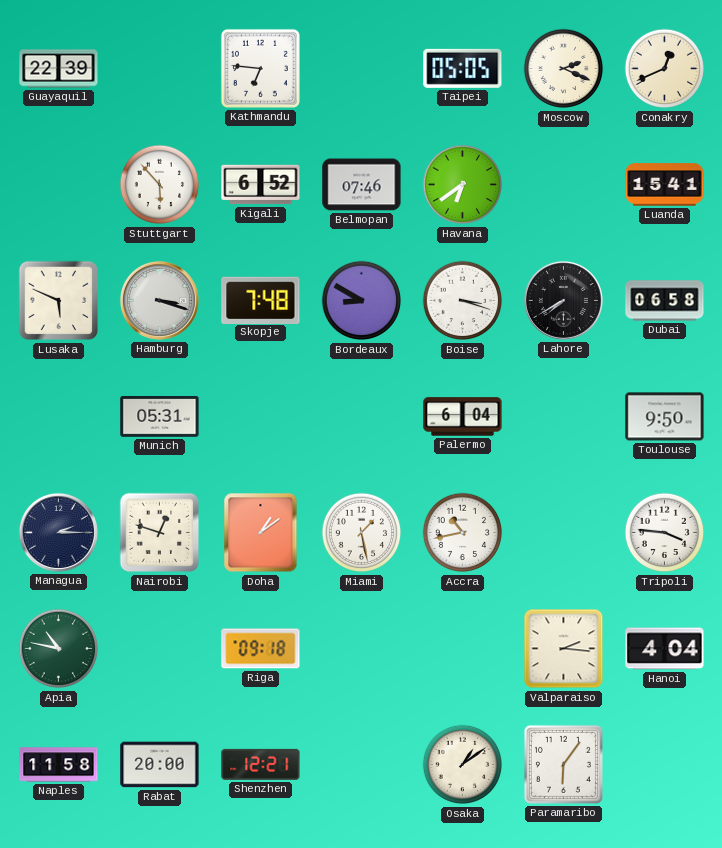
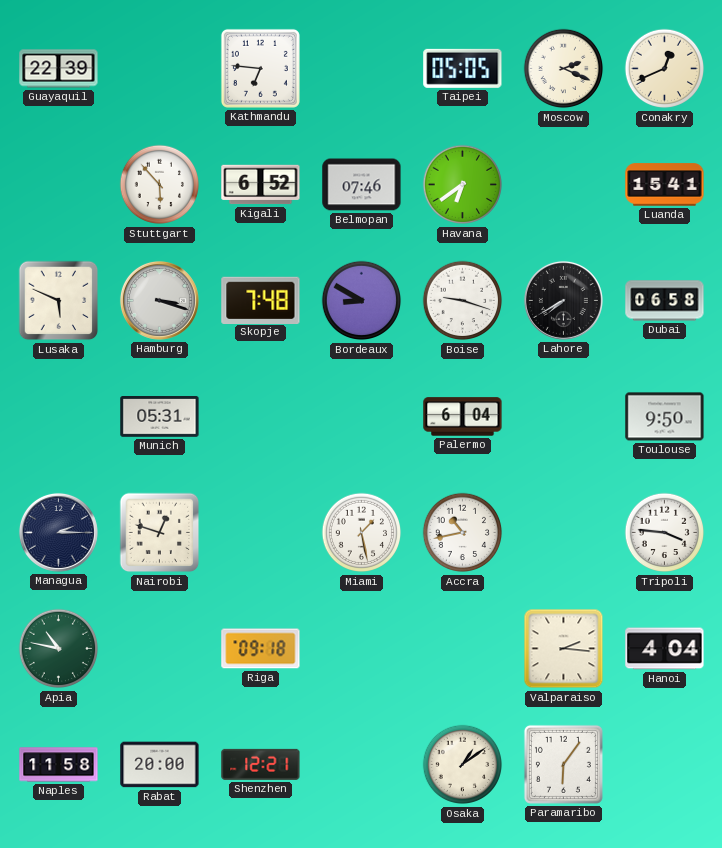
Boise: 3:18 -> 9:18
Doha: 1:09 -> none
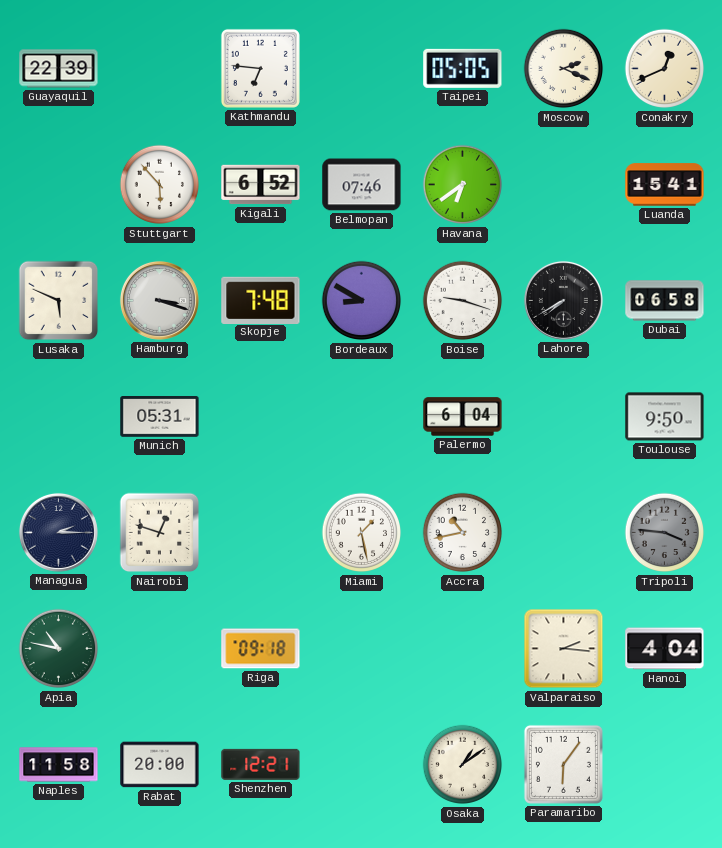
Tripoli dial: white -> grey
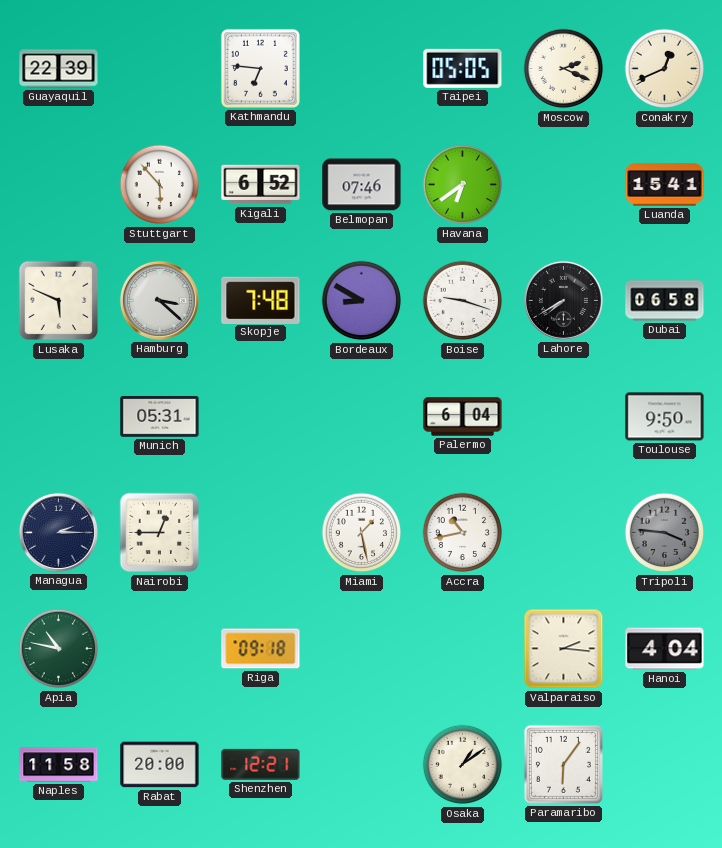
Hamburg: 3:18 -> 3:22
Nairobi: 12:48 -> 12:45
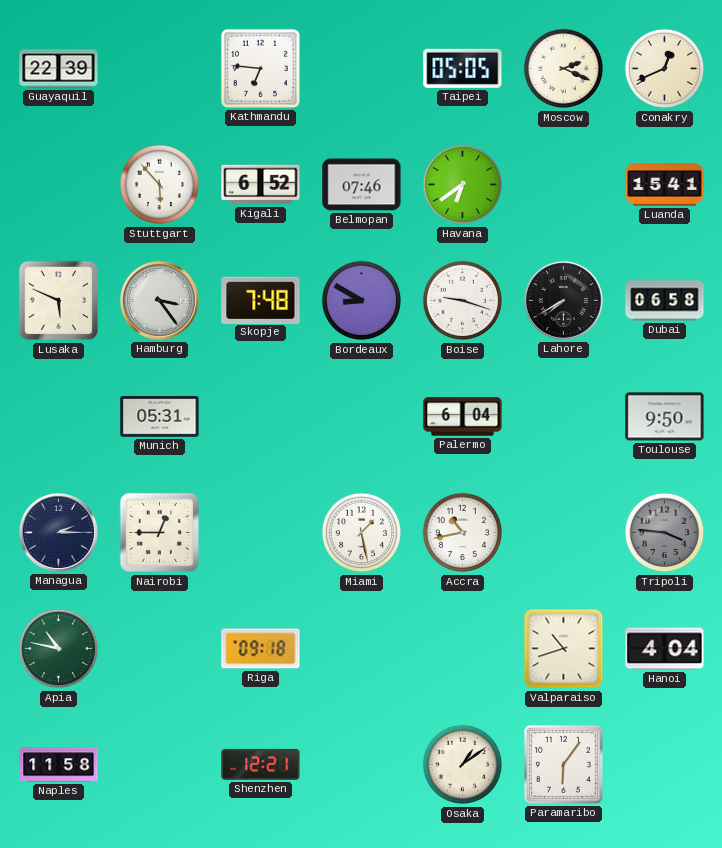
Hamburg: 3:22 -> 3:24
Valparaiso: 2:16 -> 10:42
Rabat: 20:00 -> none
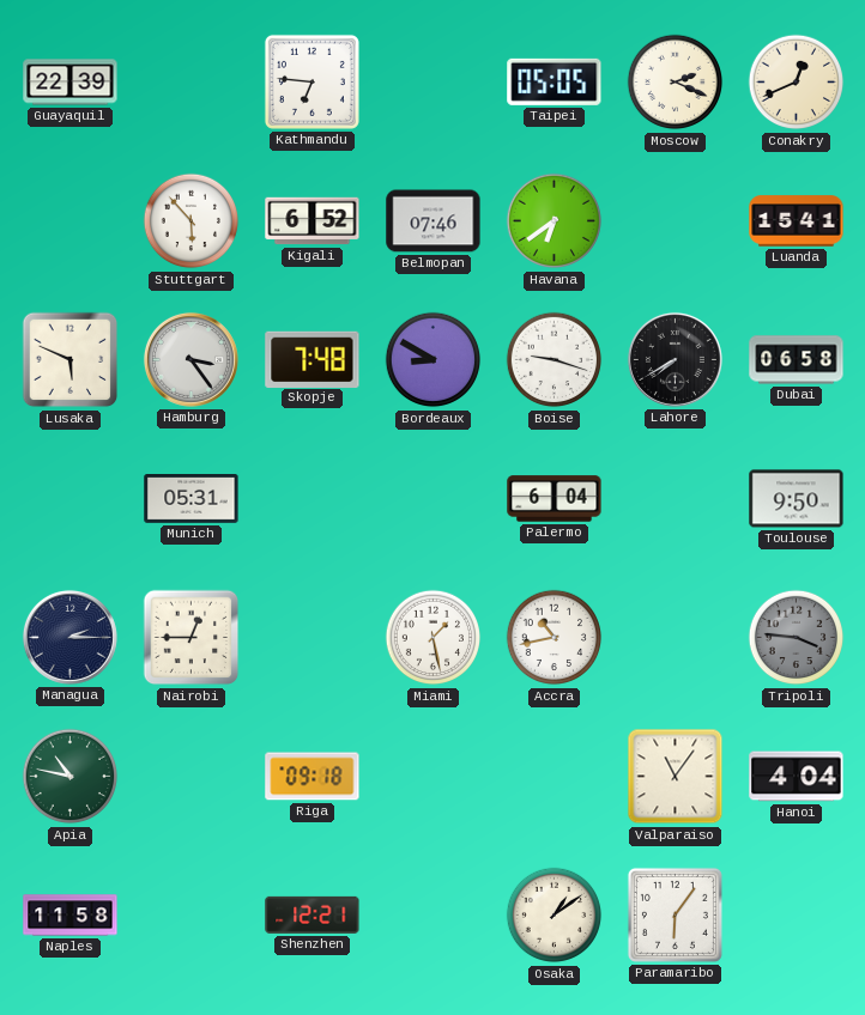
Valparaiso: 10:42 -> 11:06
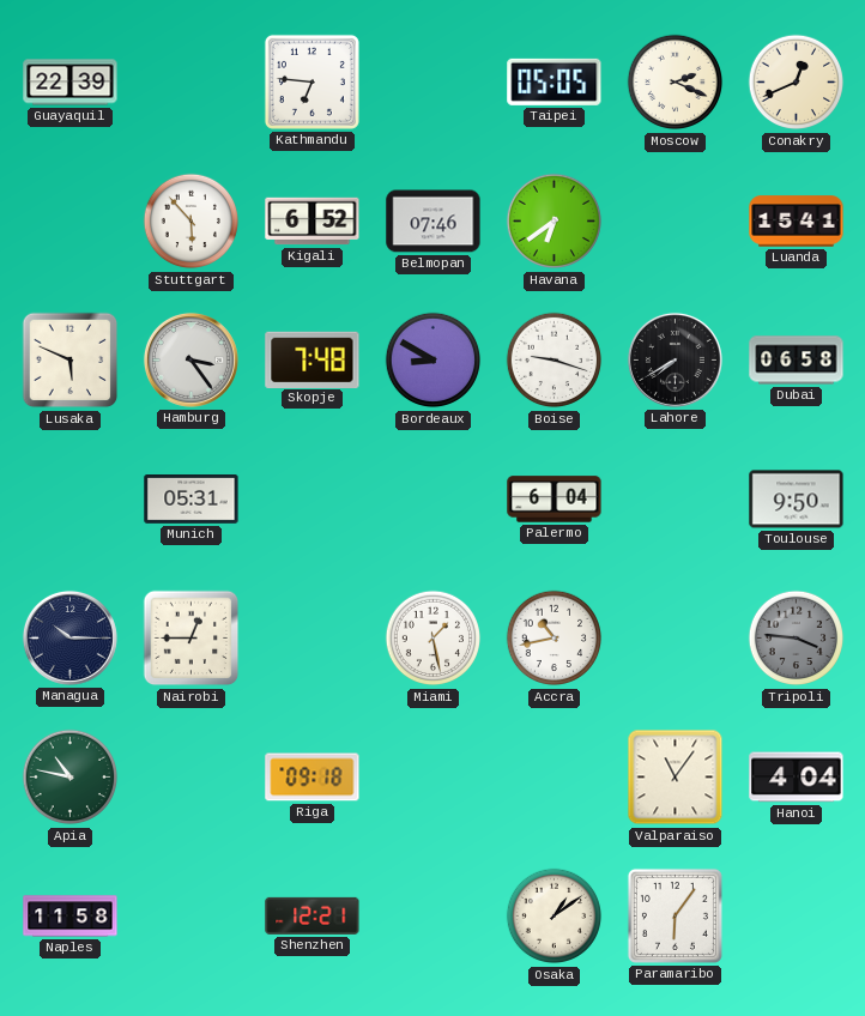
Managua: 2:15 -> 10:15
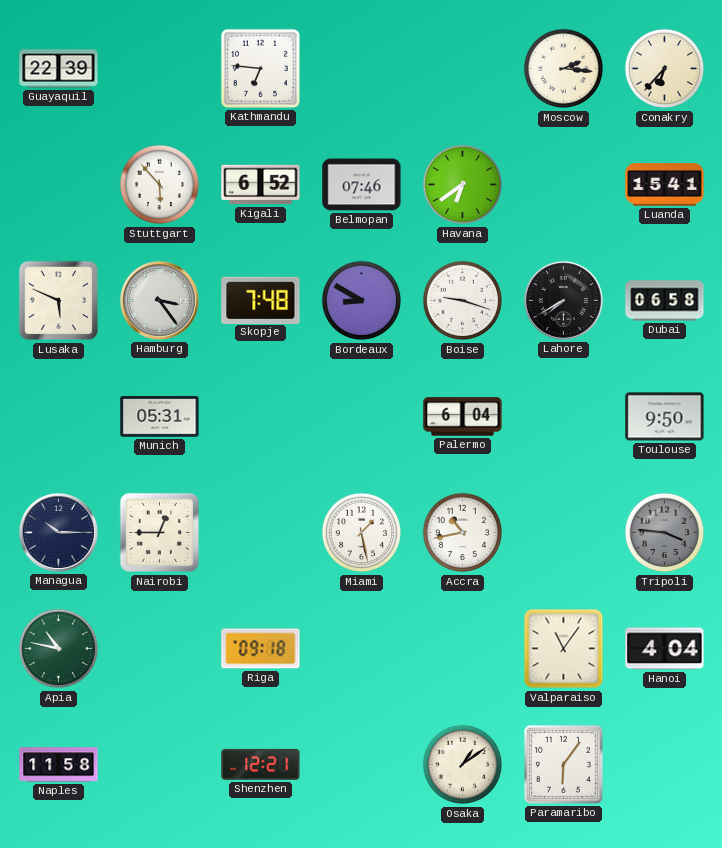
Taipei: 05:05 -> none
Moscow: 2:19 -> 2:16
Conakry: 12:41 -> 6:37
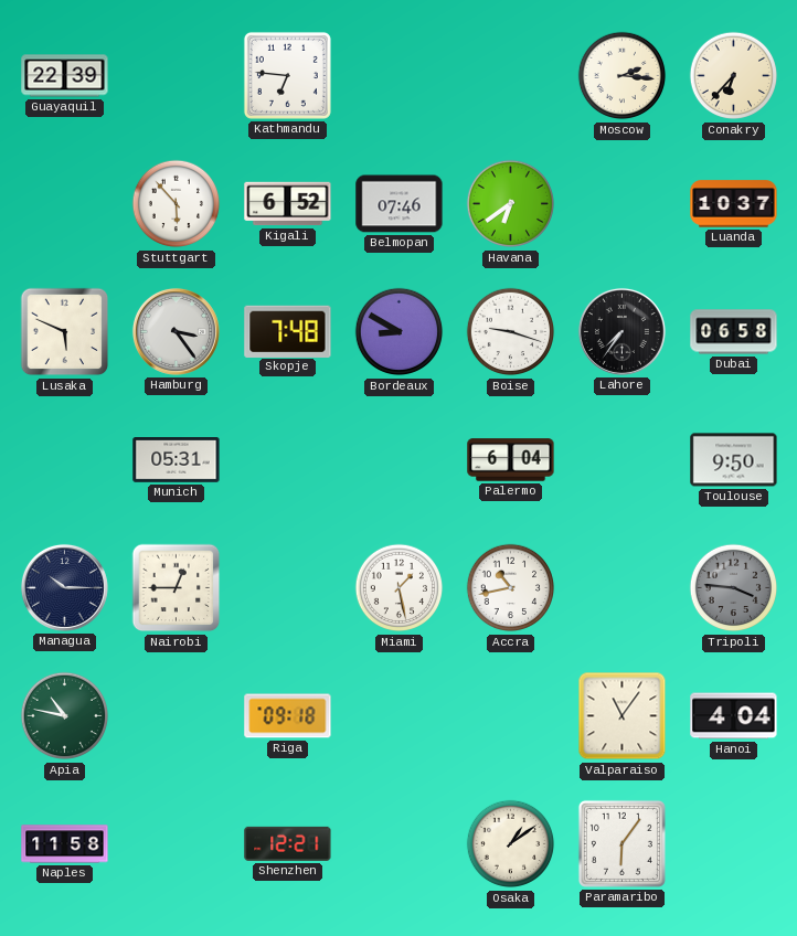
Luanda: 15:41 -> 10:37
Lahore: 7:40 -> 7:36
